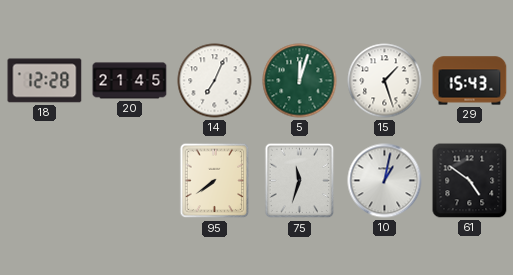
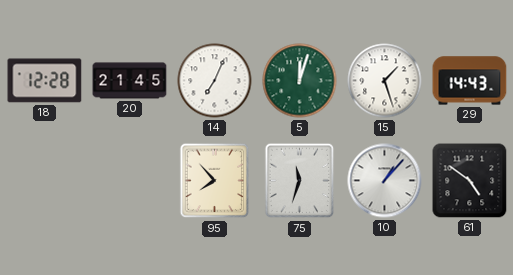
29: 15:43 -> 14:43
95: 7:39 -> 7:53
10: 1:02 -> 1:07
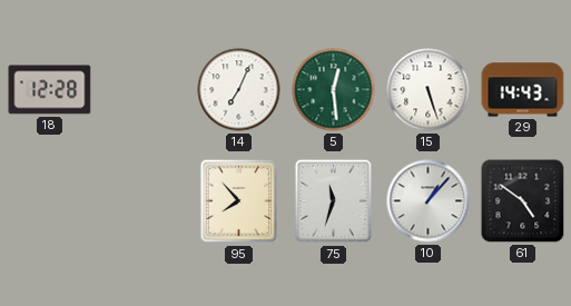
20: 21:45 -> none
5: 12:03 -> 12:29
15: 1:27 -> 5:27
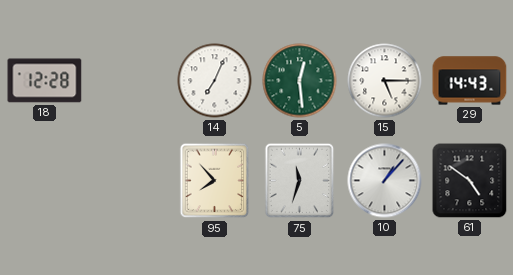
15: 5:27 -> 5:15
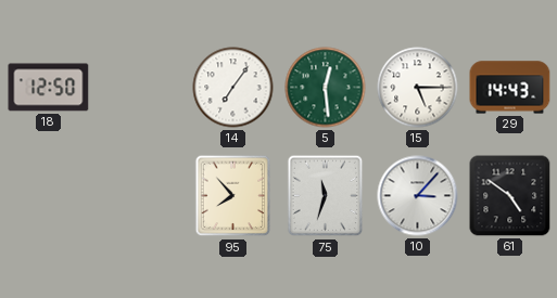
18: 12:28 -> 12:50
14: 7:04 -> 7:06
10: 1:07 -> 3:07
